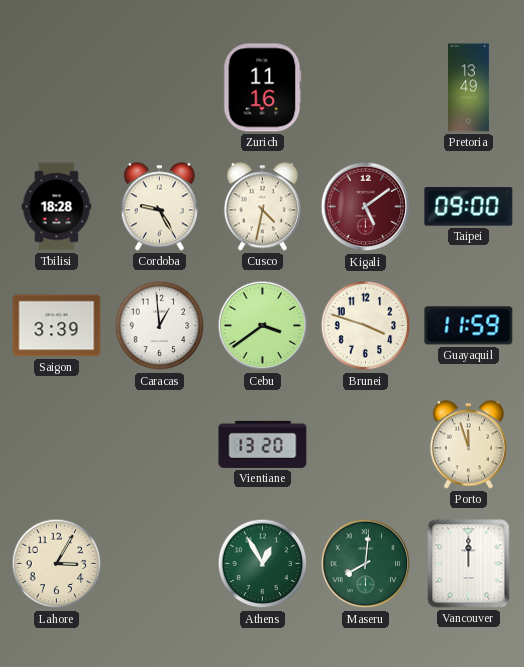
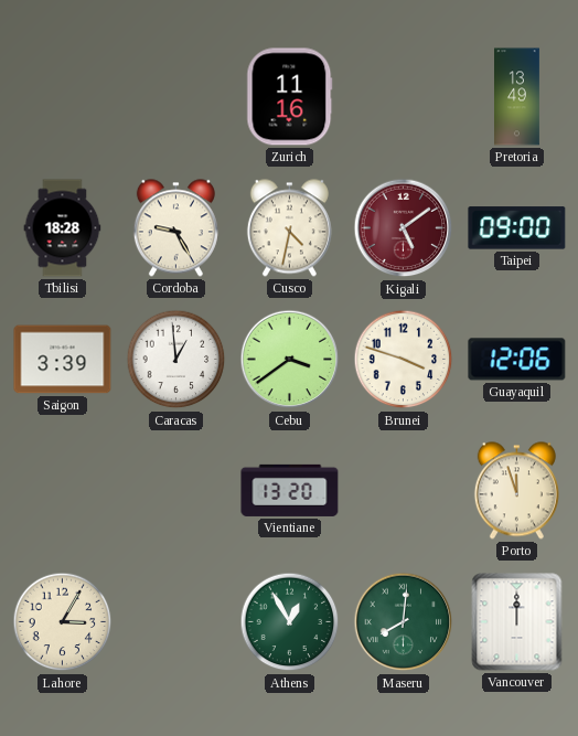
Guayaquil: 11:59 -> 12:06
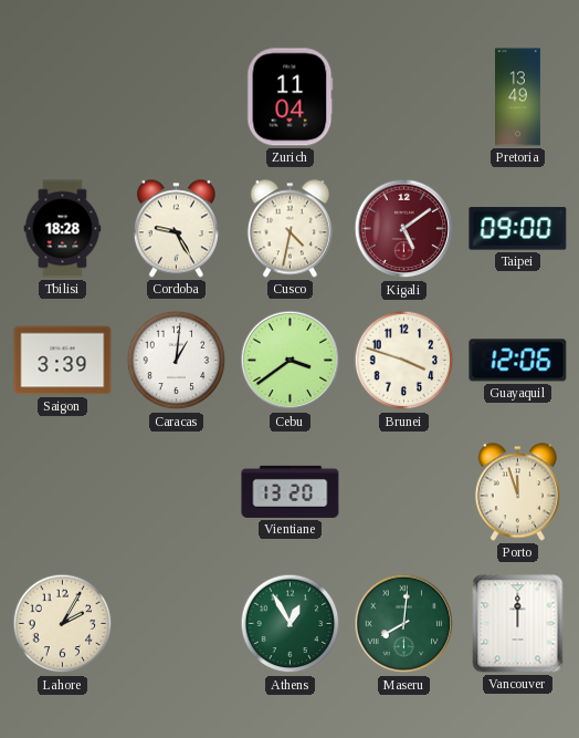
Zurich: 11:16 -> 11:04
Caracas: 12:59 -> 1:01
Lahore: 3:05 -> 2:05
